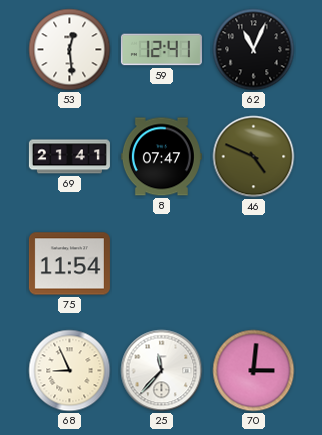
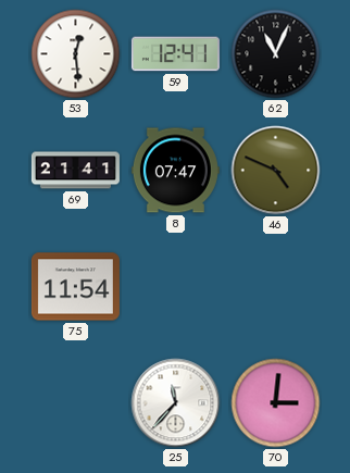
68: 8:56 -> none
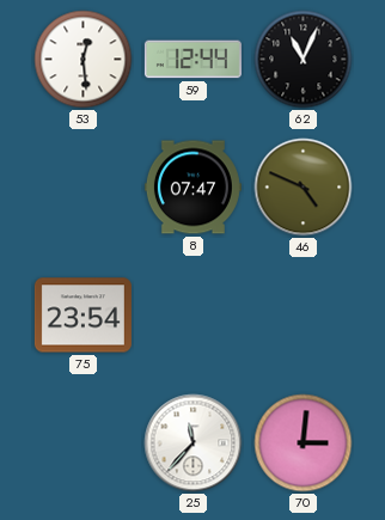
59: 12:41 -> 12:44
69: 21:41 -> none
75: 11:54 -> 23:54
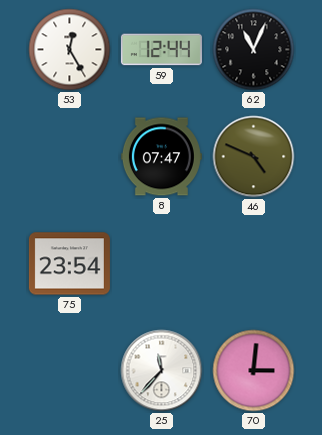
53: 12:29 -> 12:25
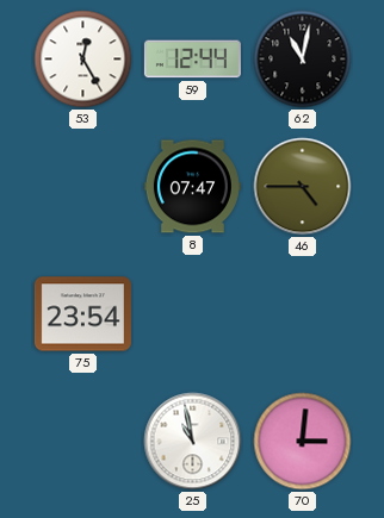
62: 11:04 -> 11:02
46: 4:49 -> 4:45
25: 11:37 -> 10:58
